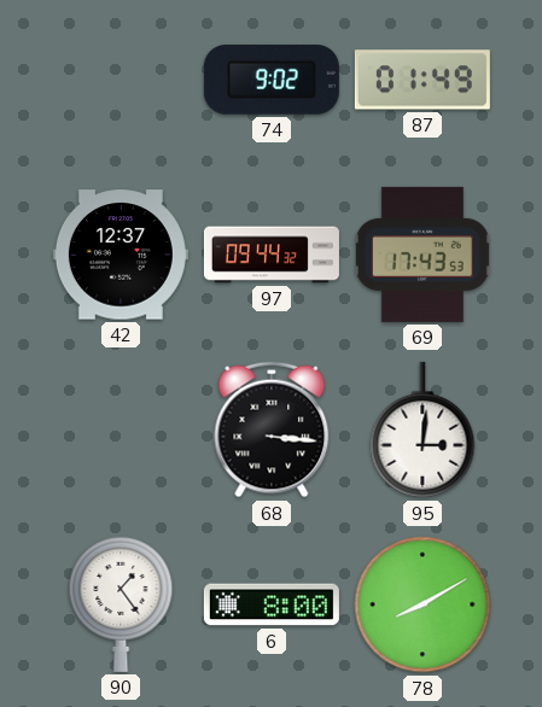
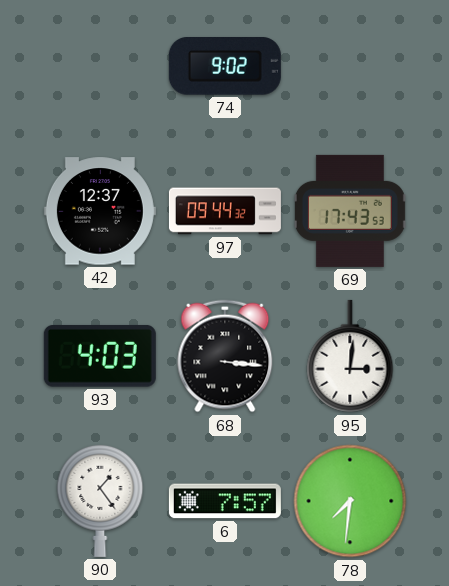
87: 01:49 -> none
93: none -> 4:03
6: 8:00 -> 7:57
78: 8:10 -> 7:31
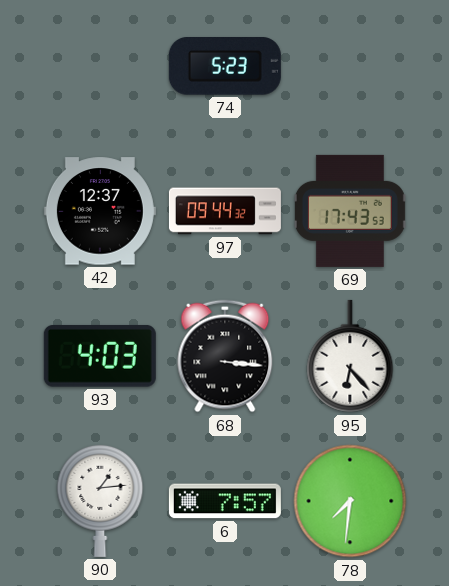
74: 9:02 -> 5:23
95: 3:01 -> 6:23
90: 1:24 -> 1:14
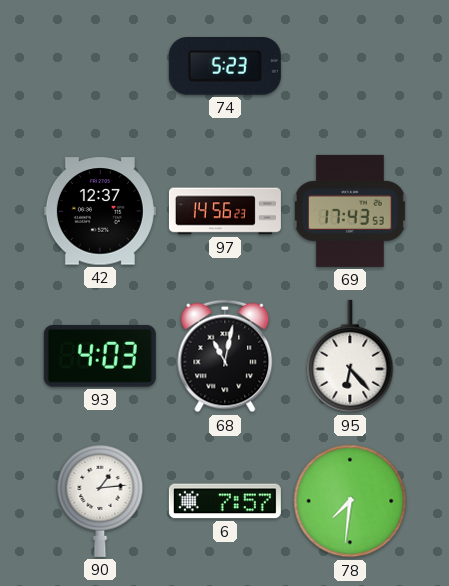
97: 09:44 -> 14:56
68: 3:16 -> 11:02
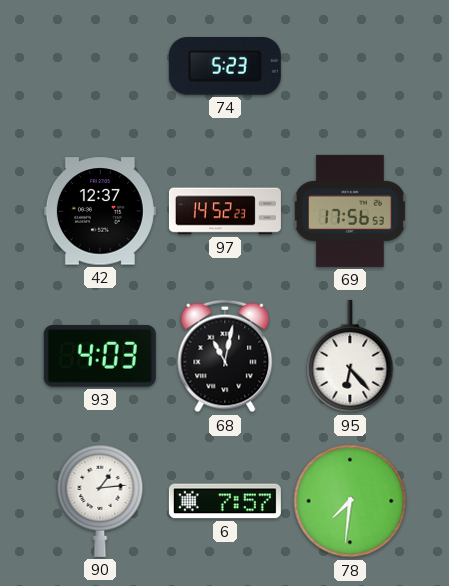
97: 14:56 -> 14:52
69: 17:43 -> 17:56
